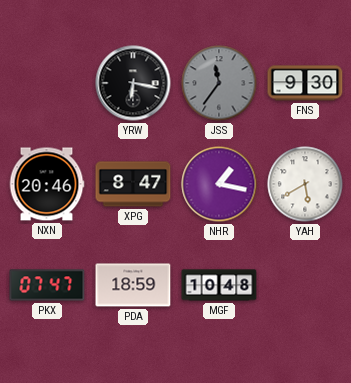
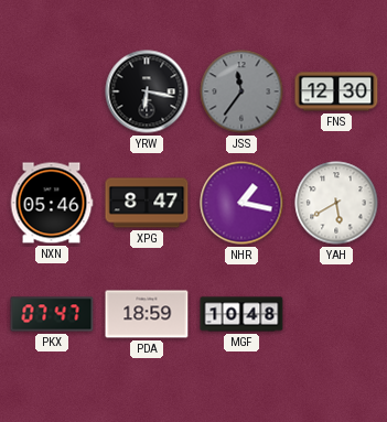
FNS: 9:30 -> 12:30
NXN: 20:46 -> 05:46
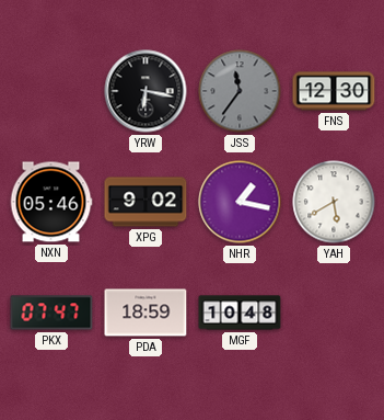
XPG: 8:47 -> 9:02
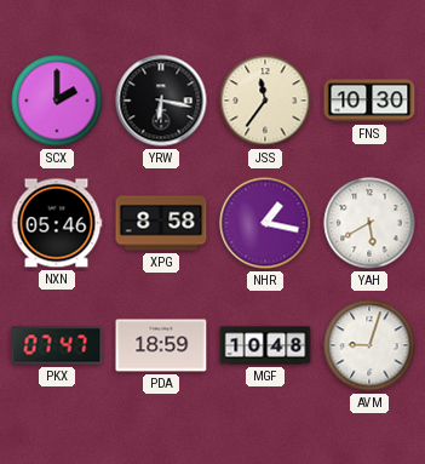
SCX: none -> 2:00
JSS dial: grey -> cream
FNS: 12:30 -> 10:30
XPG: 9:02 -> 8:58
AVM: none -> 9:03
